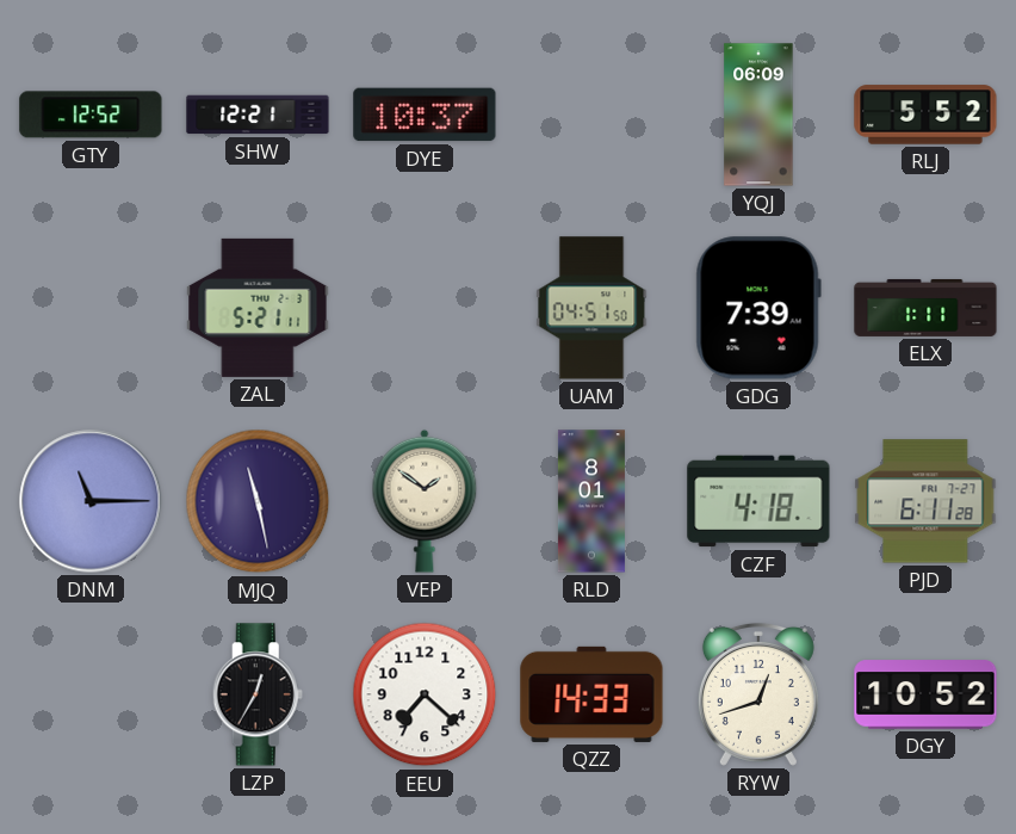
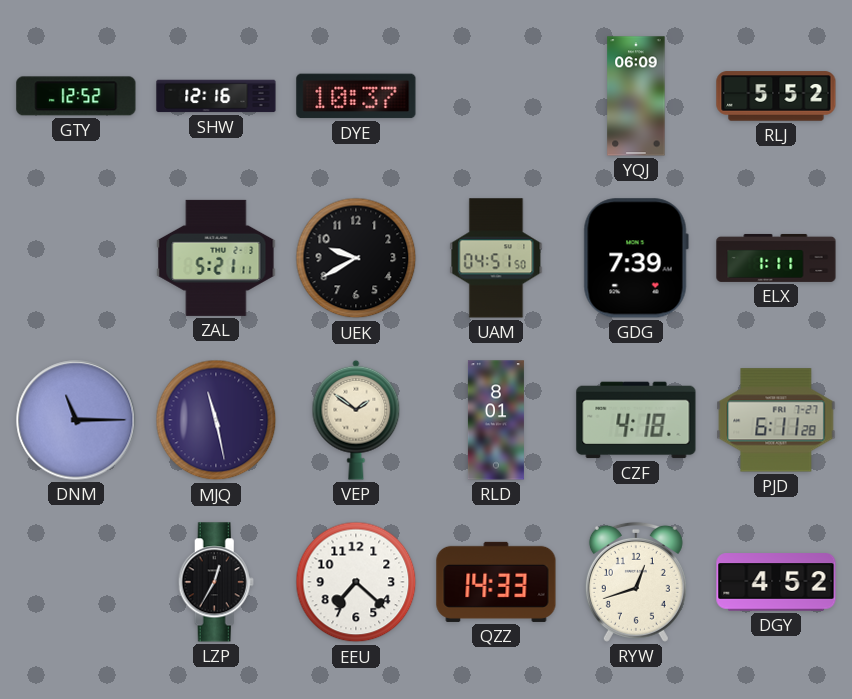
SHW: 12:21 -> 12:16
UEK: none -> 9:40
DGY: 10:52 -> 4:52
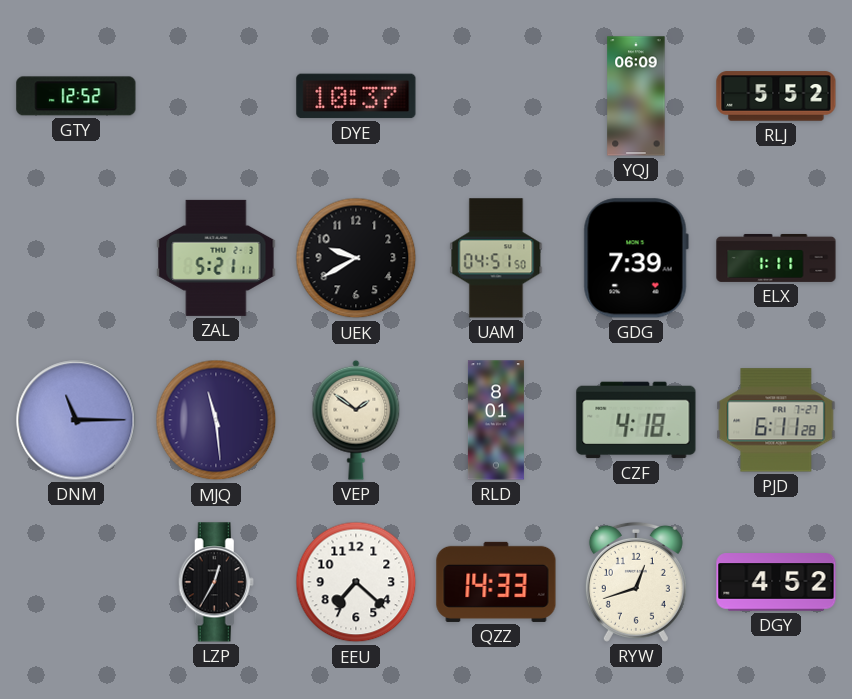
SHW: 12:16 -> none
MJQ: 11:28 -> 11:29
